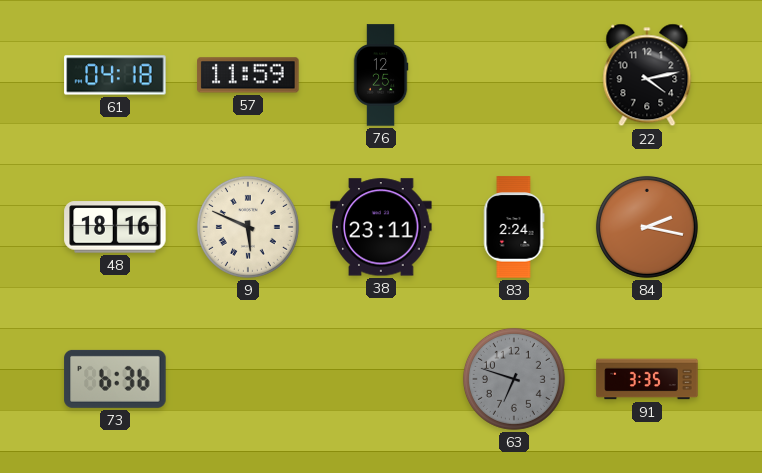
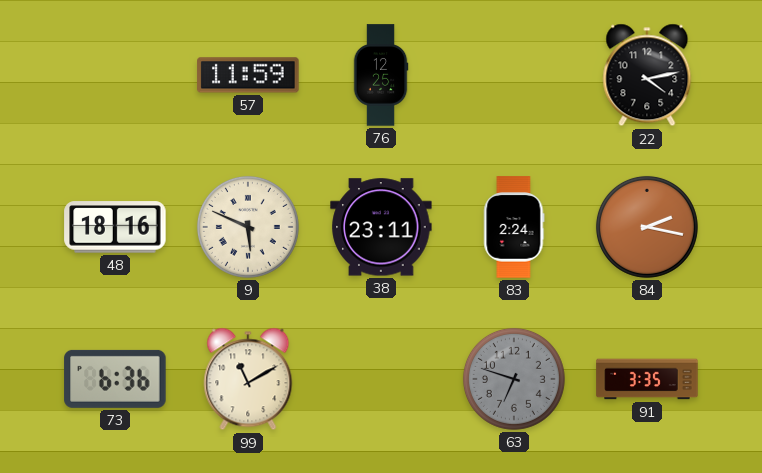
61: 04:18 -> none
99: none -> 11:10
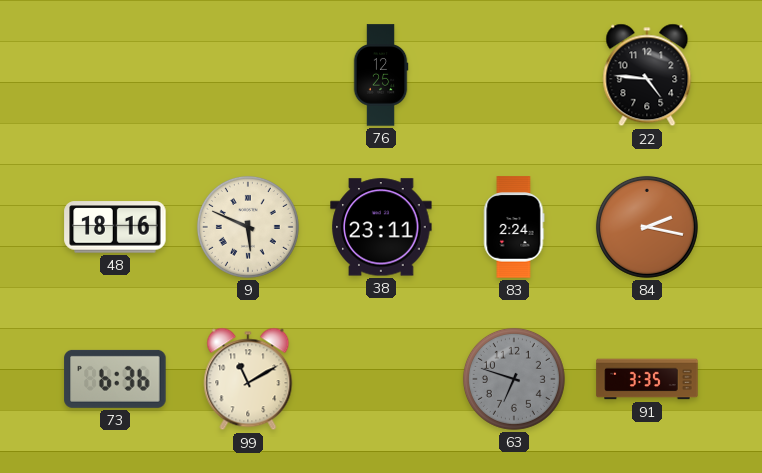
57: 11:59 -> none
22: 4:13 -> 4:46
